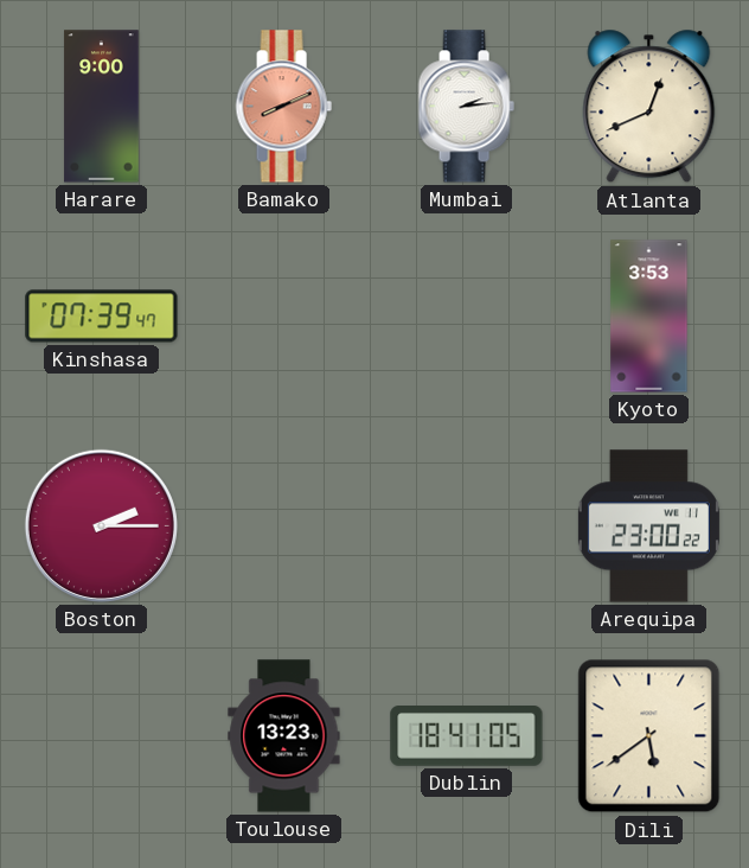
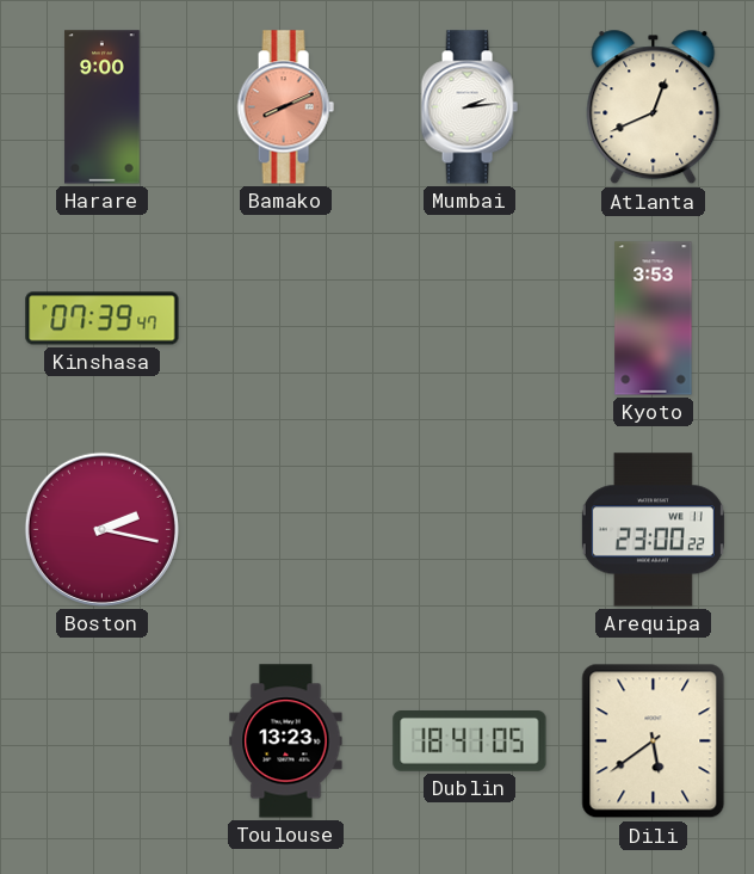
Boston: 2:15 -> 2:17
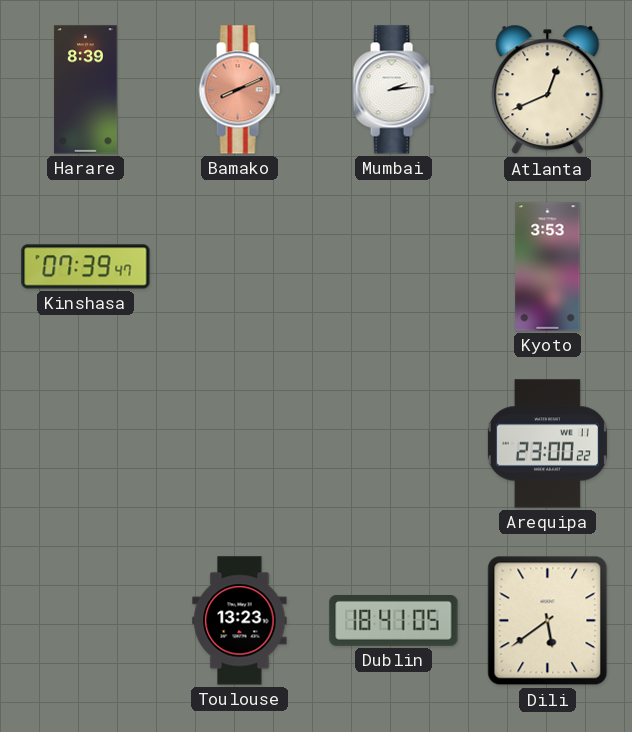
Harare: 9:00 -> 8:39
Boston: 2:17 -> none
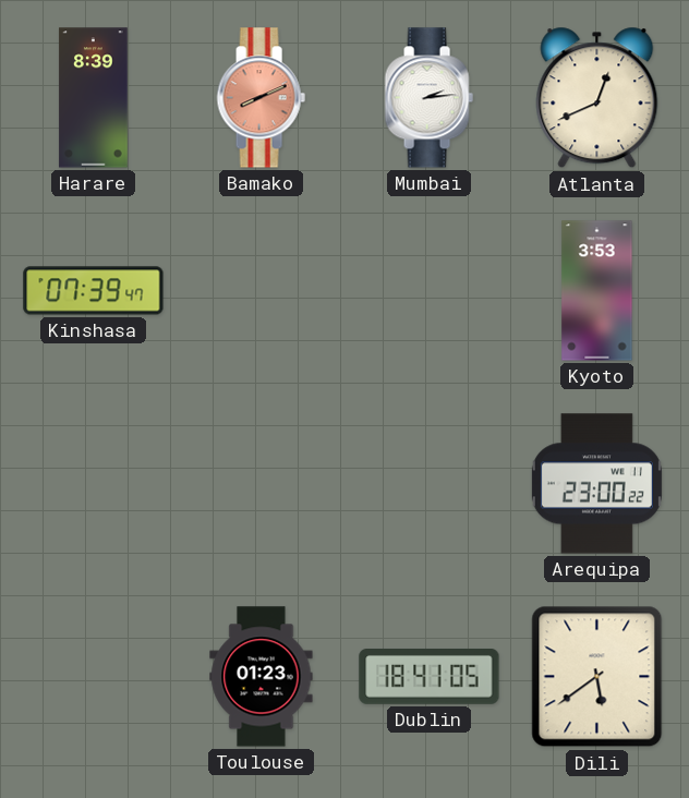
Toulouse: 13:23 -> 01:23
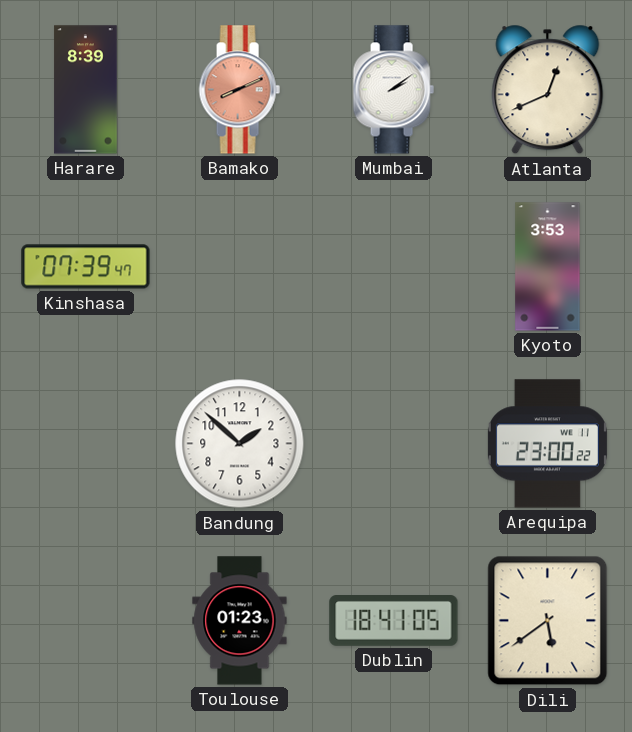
Mumbai: 2:14 -> 2:09
Bandung: none -> 1:52
